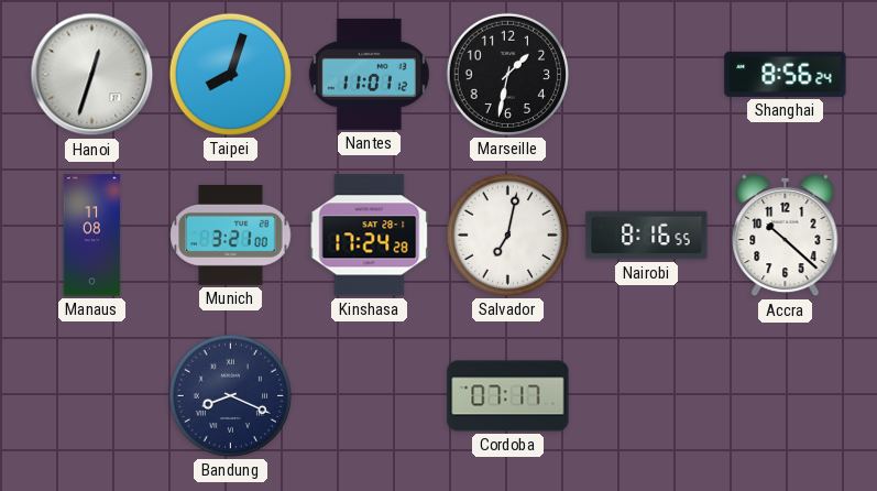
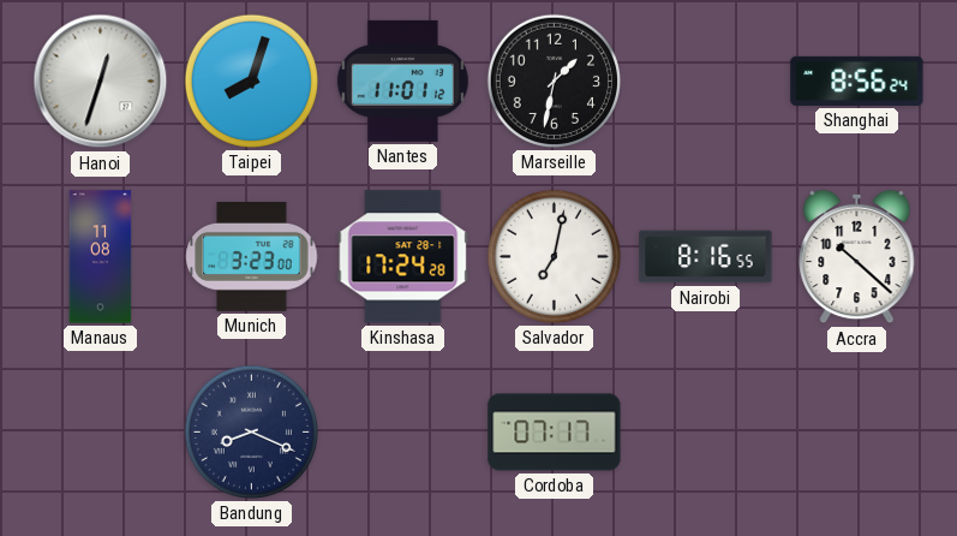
Munich: 3:21 -> 3:23
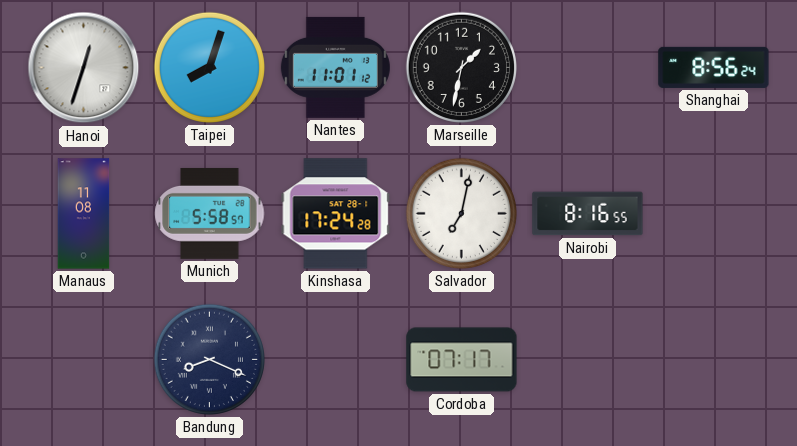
Munich: 3:23 -> 5:58
Accra: 10:22 -> none
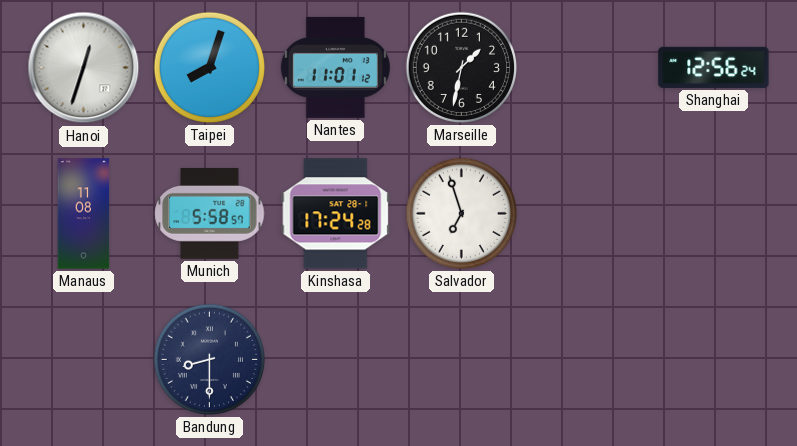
Shanghai: 8:56 -> 12:56
Salvador: 7:02 -> 6:57
Nairobi: 8:16 -> none
Bandung: 8:19 -> 8:30
Cordoba: 07:17 -> none
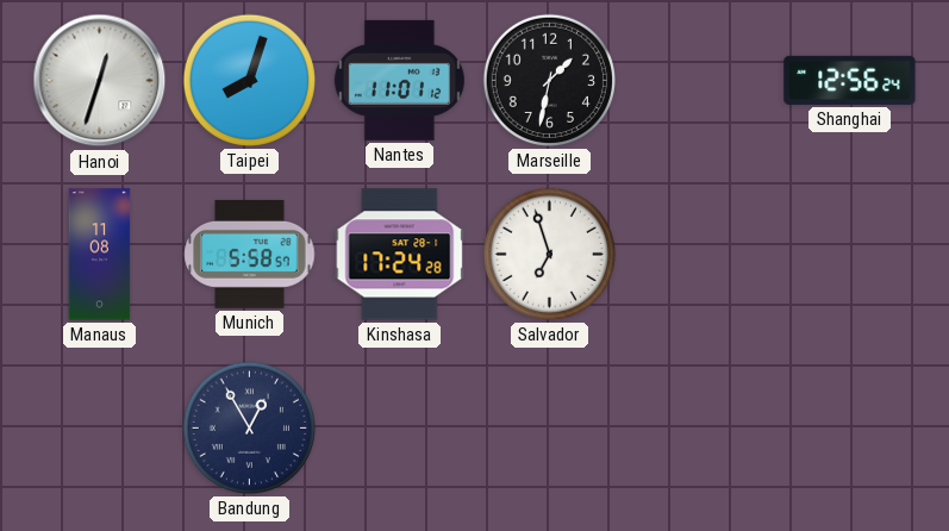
Bandung: 8:30 -> 12:55
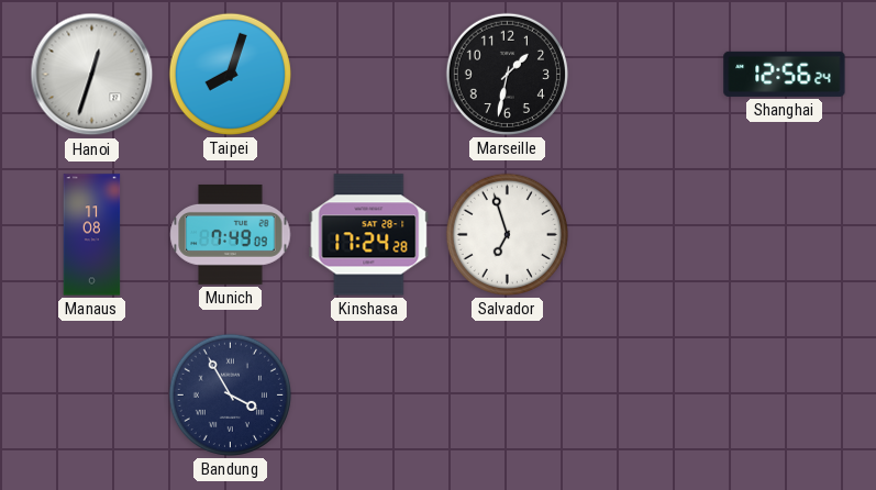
Nantes: 11:01 -> none
Munich: 5:58 -> 7:49
Bandung: 12:55 -> 3:55
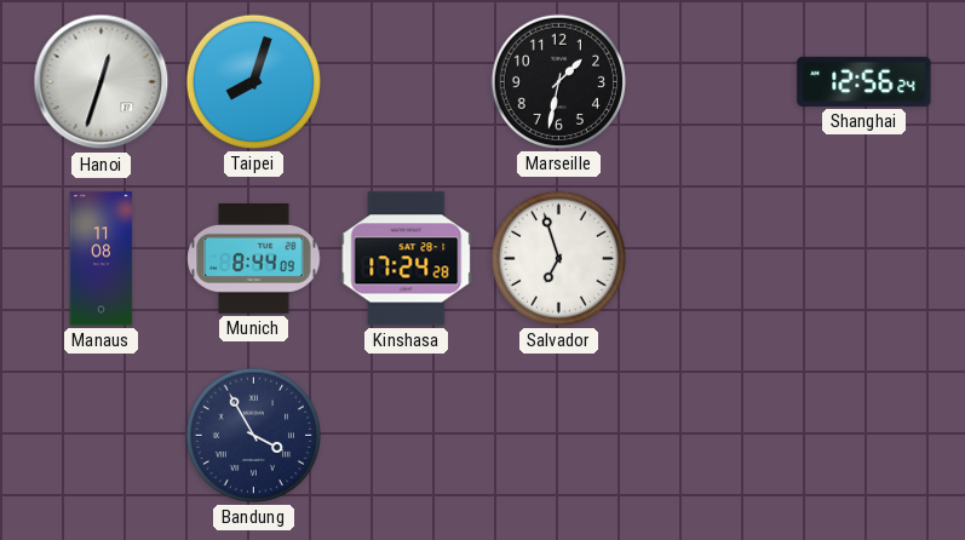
Munich: 7:49 -> 8:44
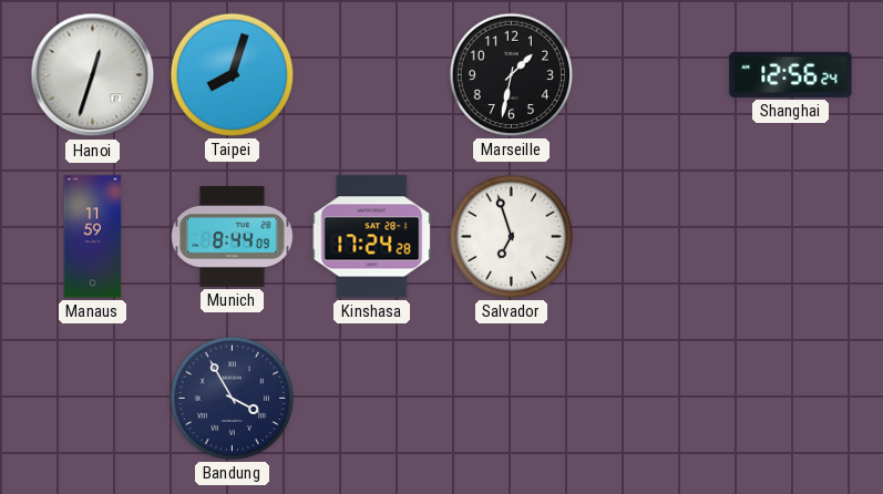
Manaus: 11:08 -> 11:59
